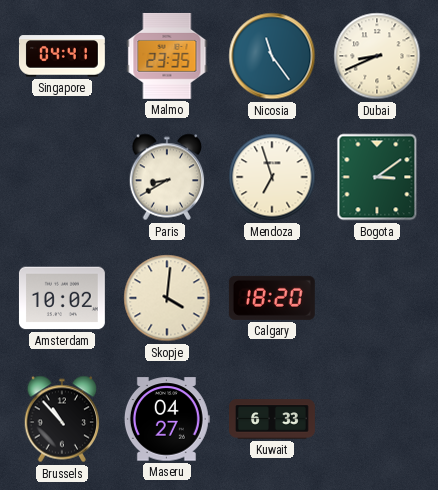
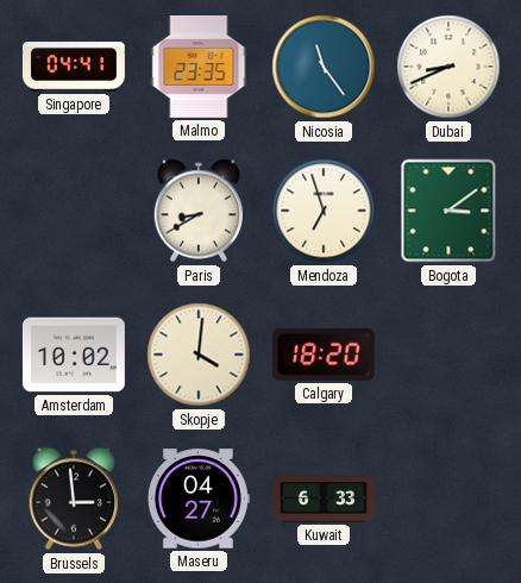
Brussels: 10:53 -> 2:59
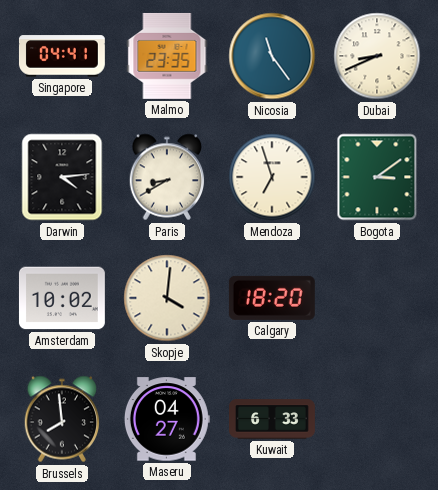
Darwin: none -> 4:14
Brussels: 2:59 -> 7:59
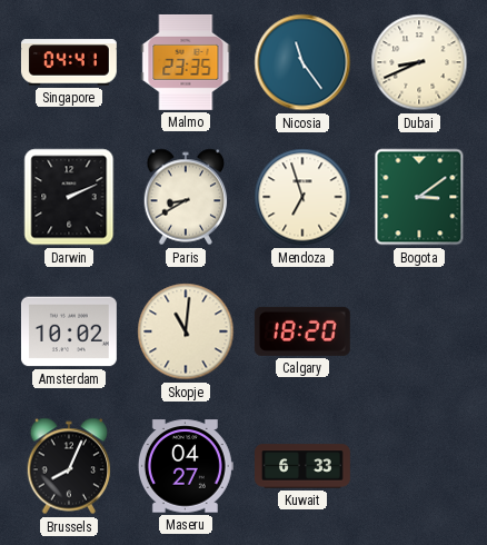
Darwin: 4:14 -> 2:11
Skopje: 4:01 -> 11:01
Brussels: 7:59 -> 8:04
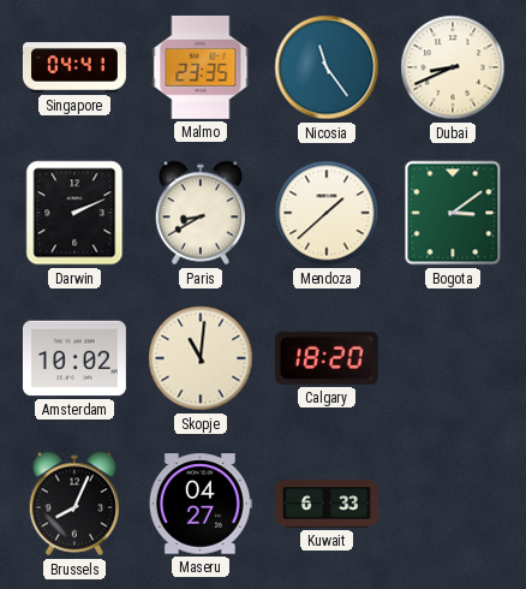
Mendoza: 6:57 -> 1:38
